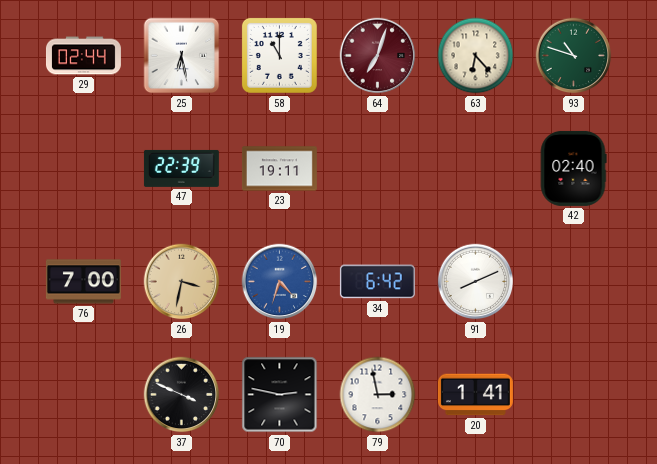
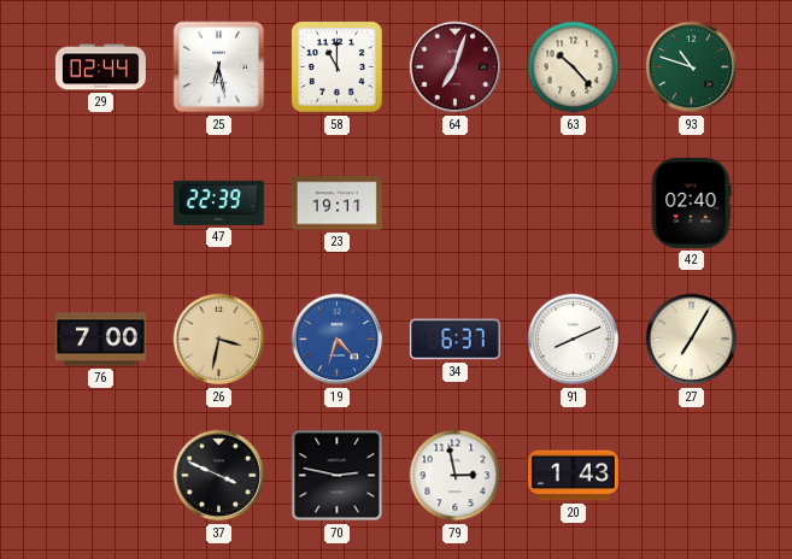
63: 6:23 -> 10:23
34: 6:42 -> 6:37
27: none -> 7:05
20: 1:41 -> 1:43
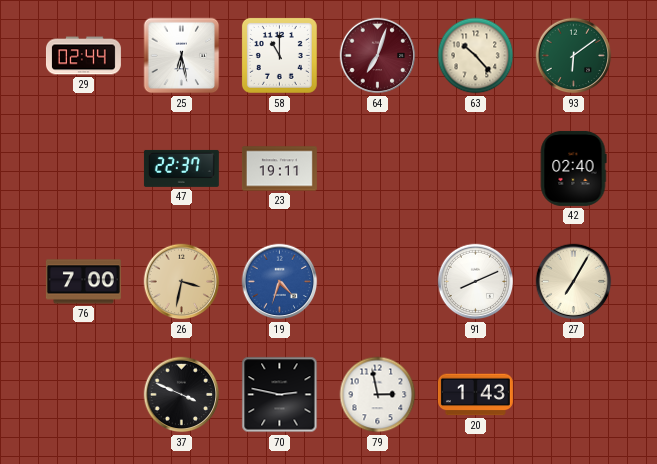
93: 10:48 -> 6:09
47: 22:39 -> 22:37
34: 6:37 -> none
